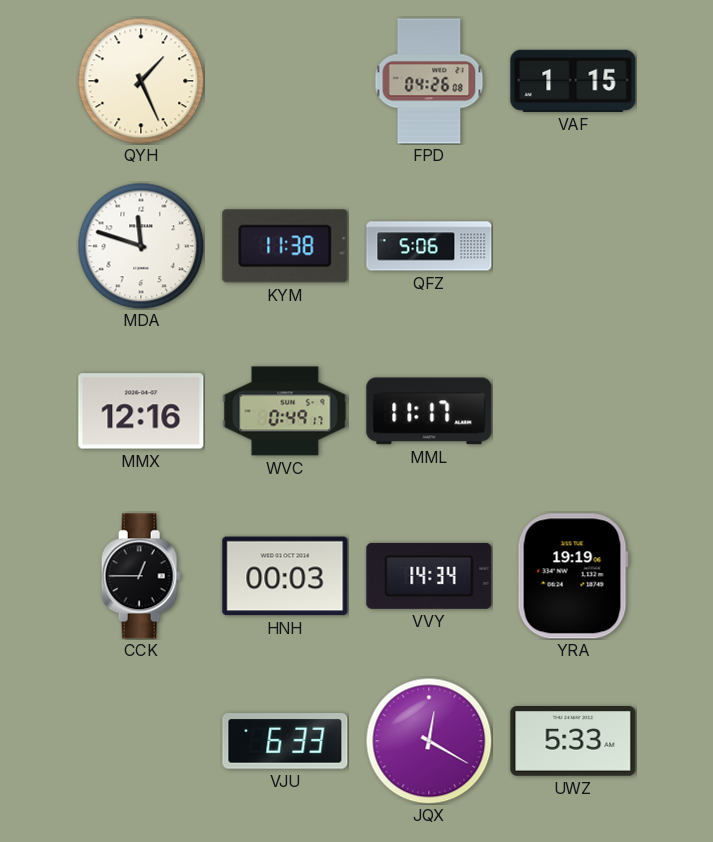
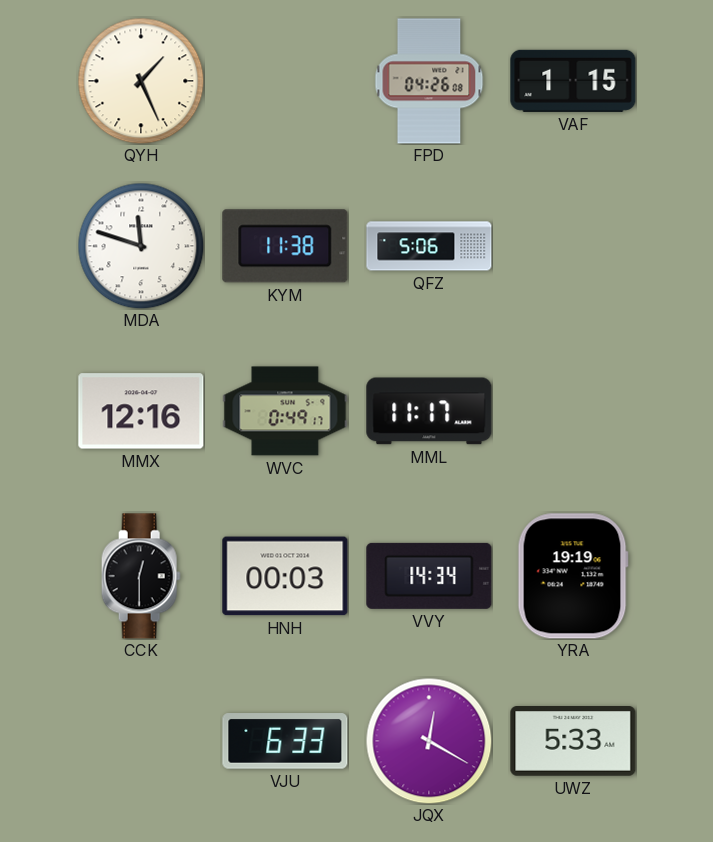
CCK: 12:45 -> 12:30
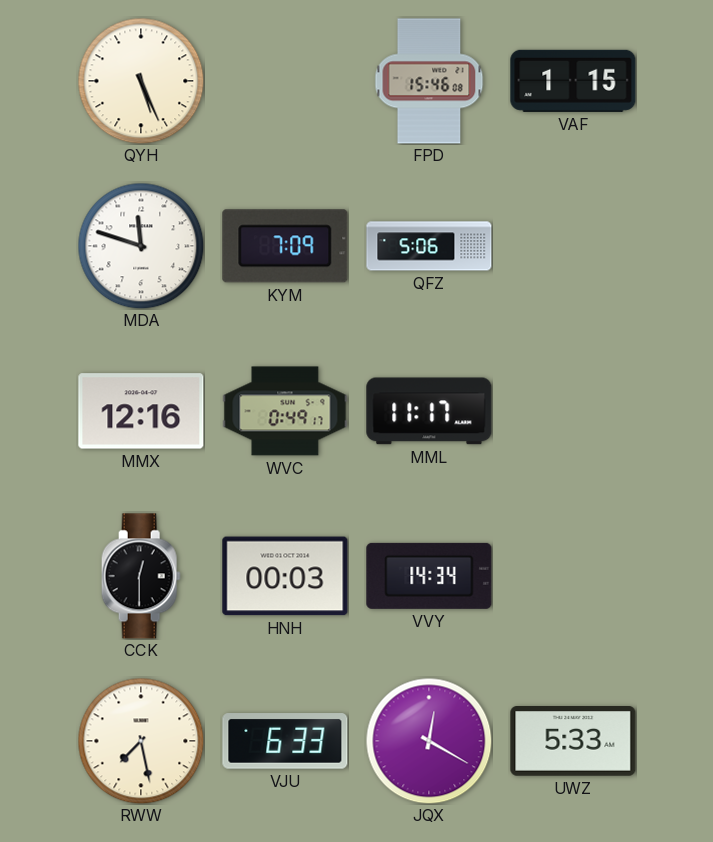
QYH: 1:26 -> 5:26
FPD: 04:26 -> 15:46
KYM: 11:38 -> 7:09
YRA: 19:19 -> none
RWW: none -> 7:28
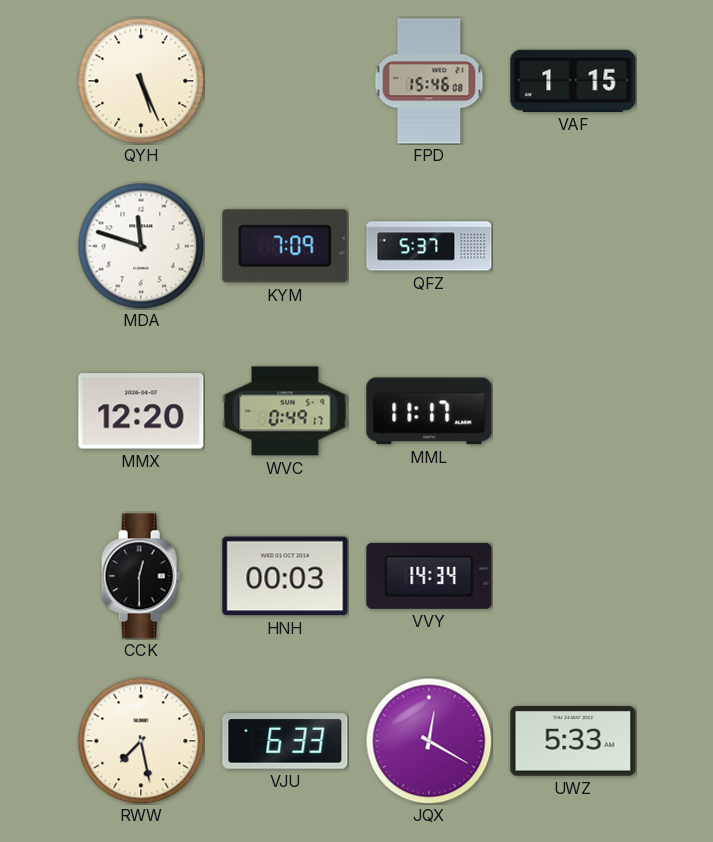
QFZ: 5:06 -> 5:37
MMX: 12:16 -> 12:20
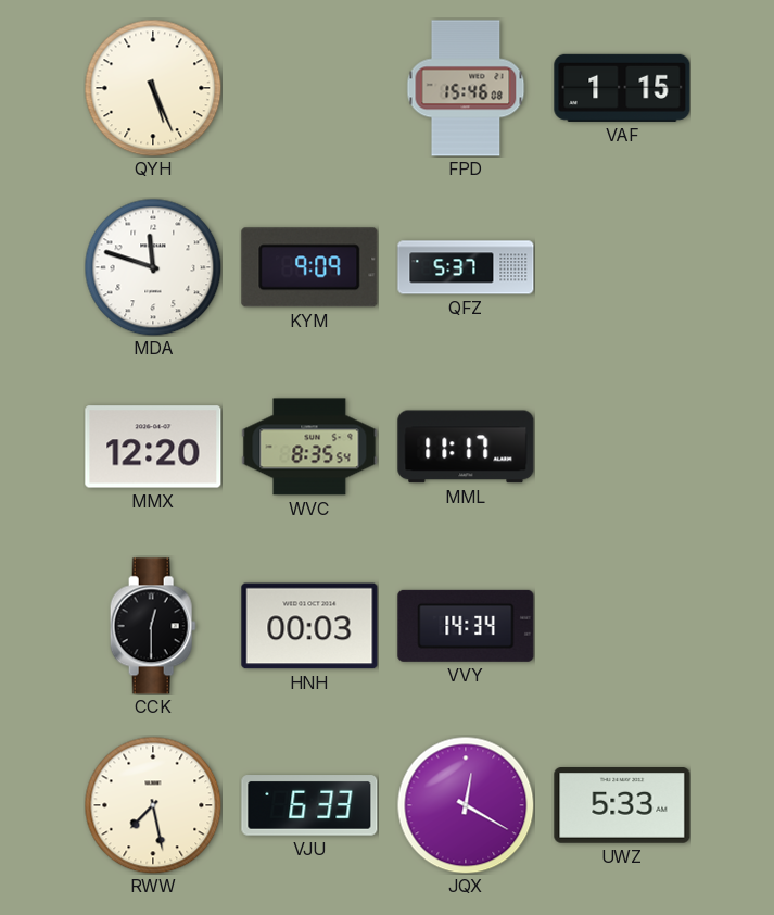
KYM: 7:09 -> 9:09
WVC: 0:49 -> 8:35
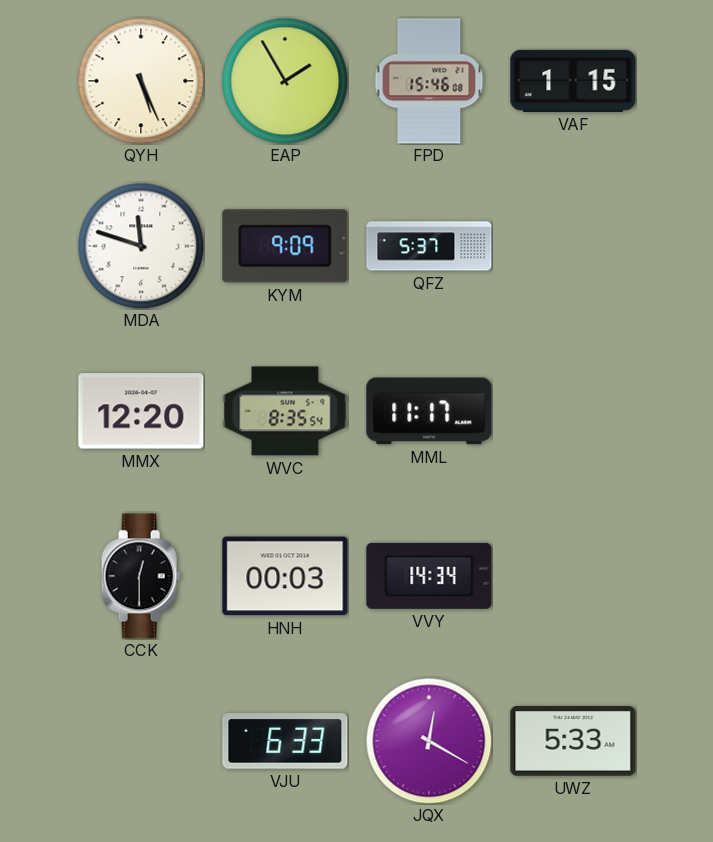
EAP: none -> 1:55
RWW: 7:28 -> none
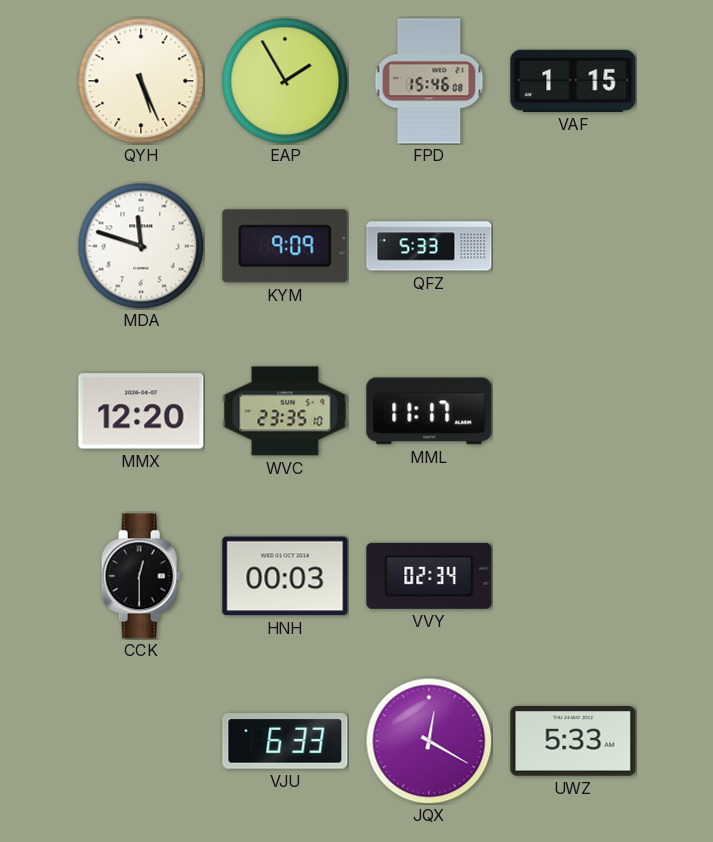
QFZ: 5:37 -> 5:33
WVC: 8:35 -> 23:35
VVY: 14:34 -> 02:34
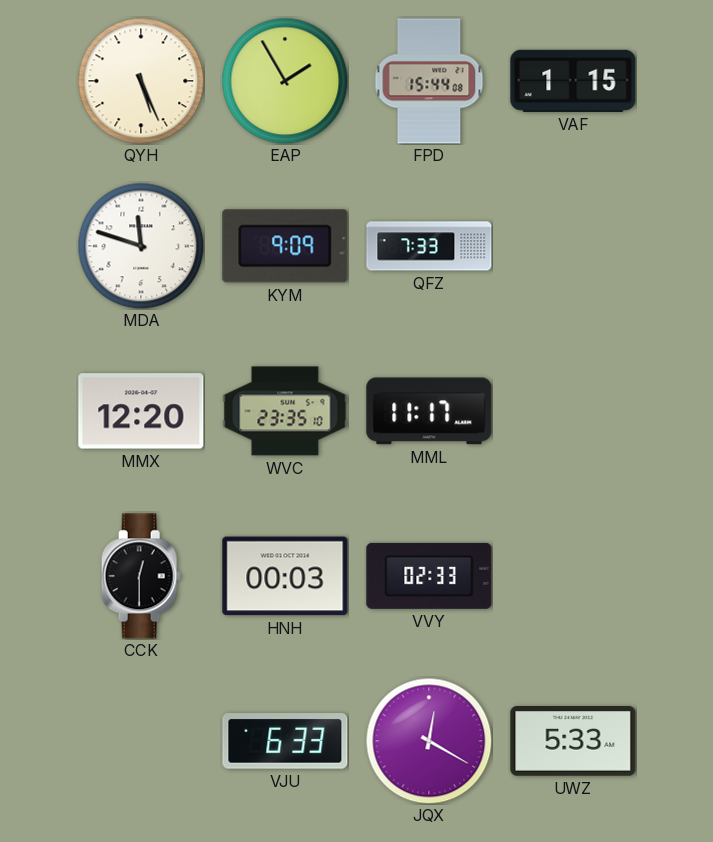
FPD: 15:46 -> 15:44
QFZ: 5:33 -> 7:33
VVY: 02:34 -> 02:33
